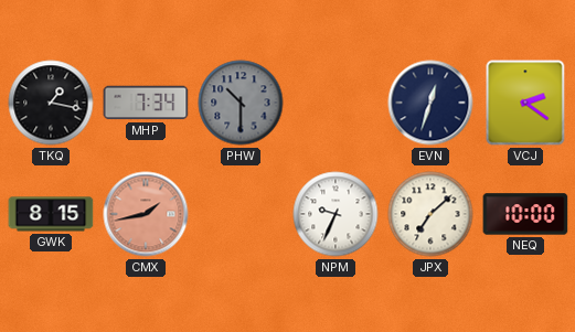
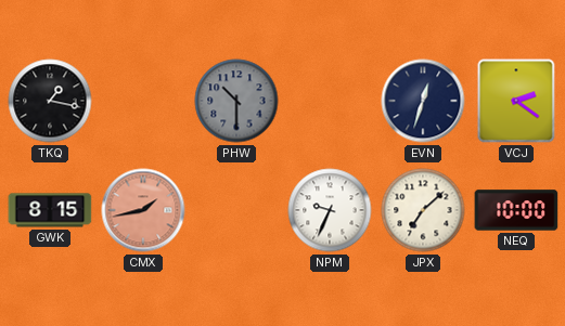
MHP: 7:34 -> none
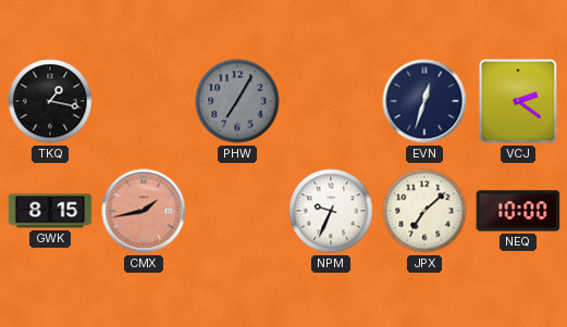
PHW: 10:30 -> 7:05
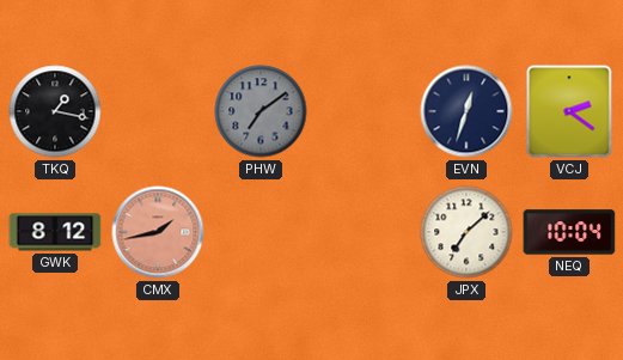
PHW: 7:05 -> 7:09
GWK: 8:15 -> 8:12
NPM: 9:34 -> none
NEQ: 10:00 -> 10:04
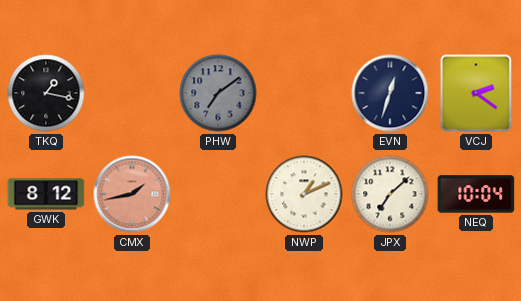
NWP: none -> 1:11
